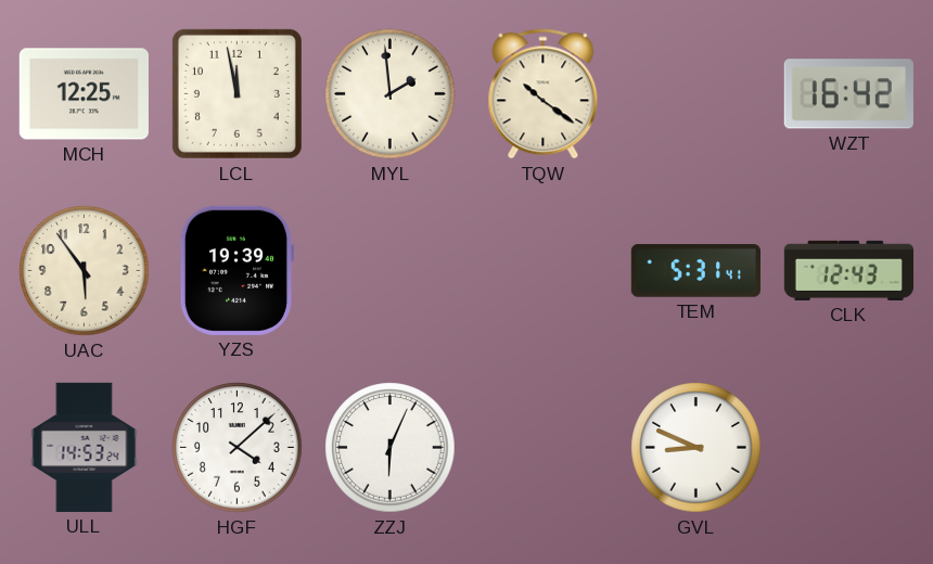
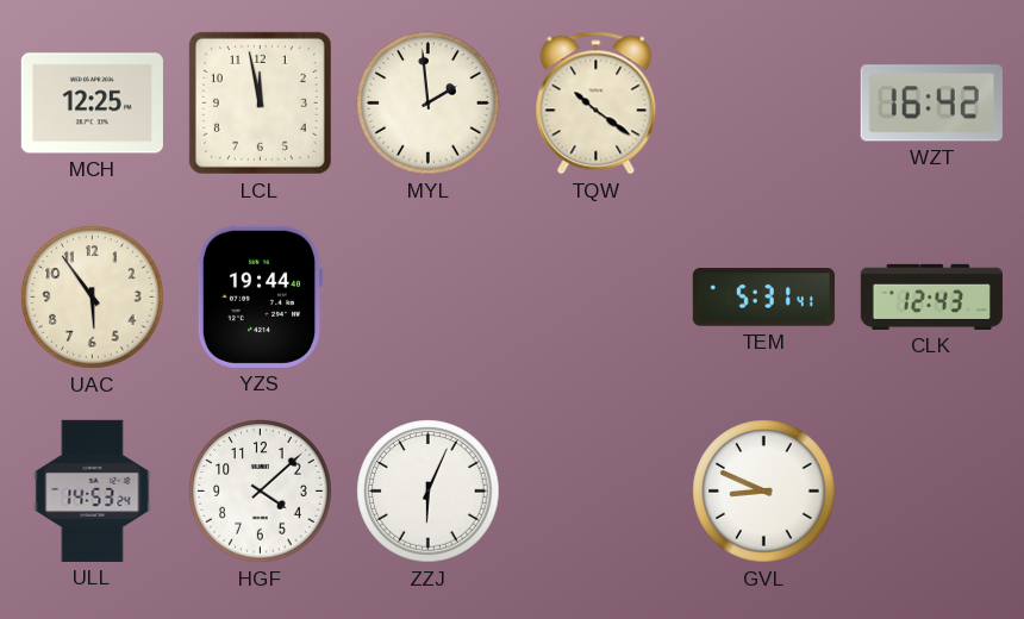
YZS: 19:39 -> 19:44
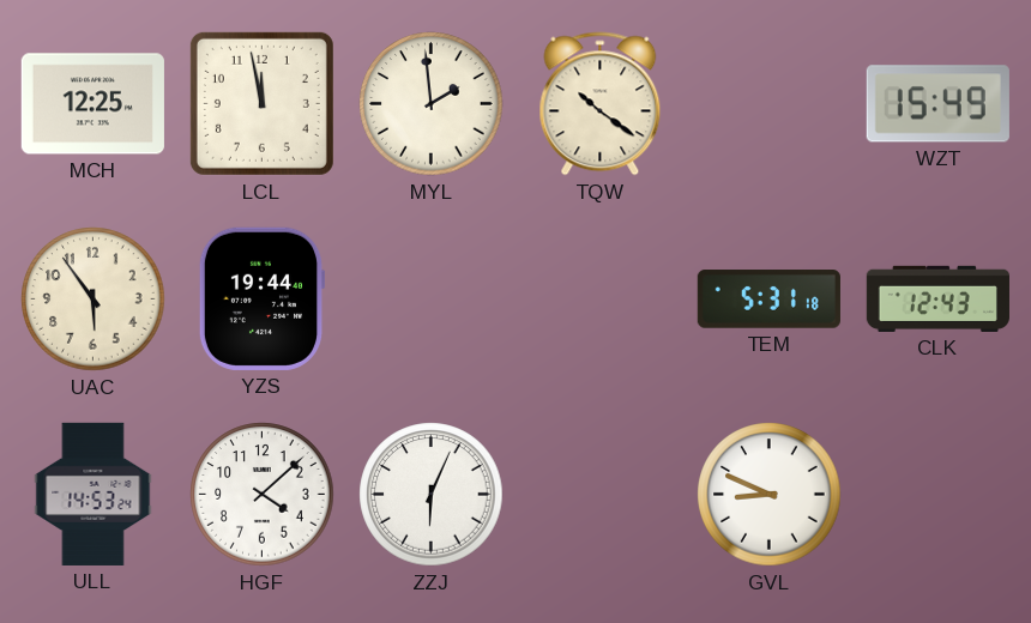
WZT: 16:42 -> 15:49
TEM: 5:31:41 -> 5:31:18
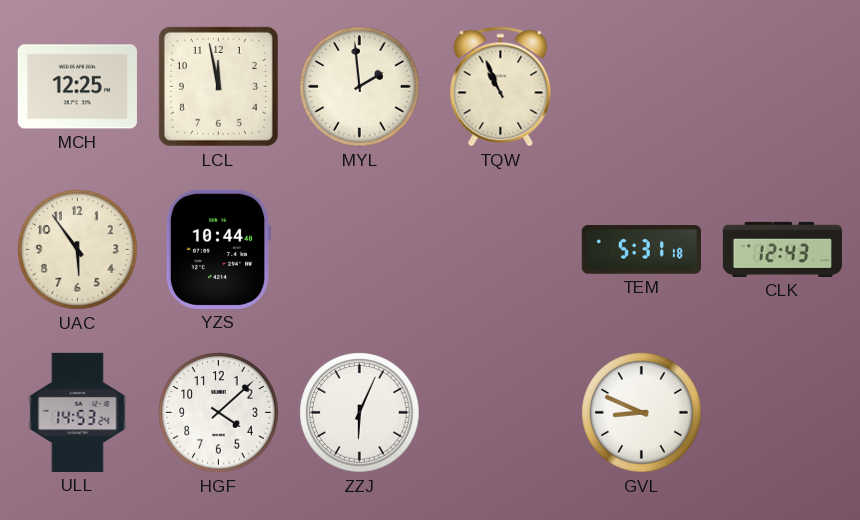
TQW: 10:21 -> 10:56
WZT: 15:49 -> none
YZS: 19:44 -> 10:44
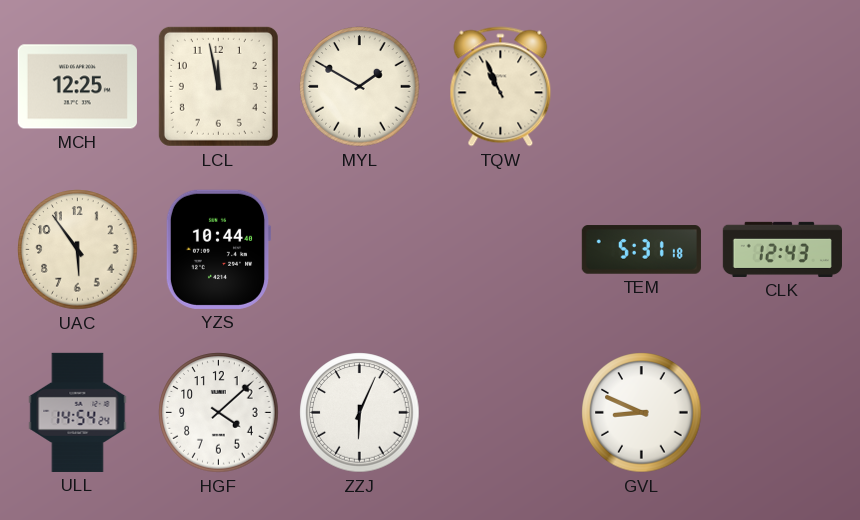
MYL: 1:59 -> 1:50
ULL: 14:53 -> 14:54
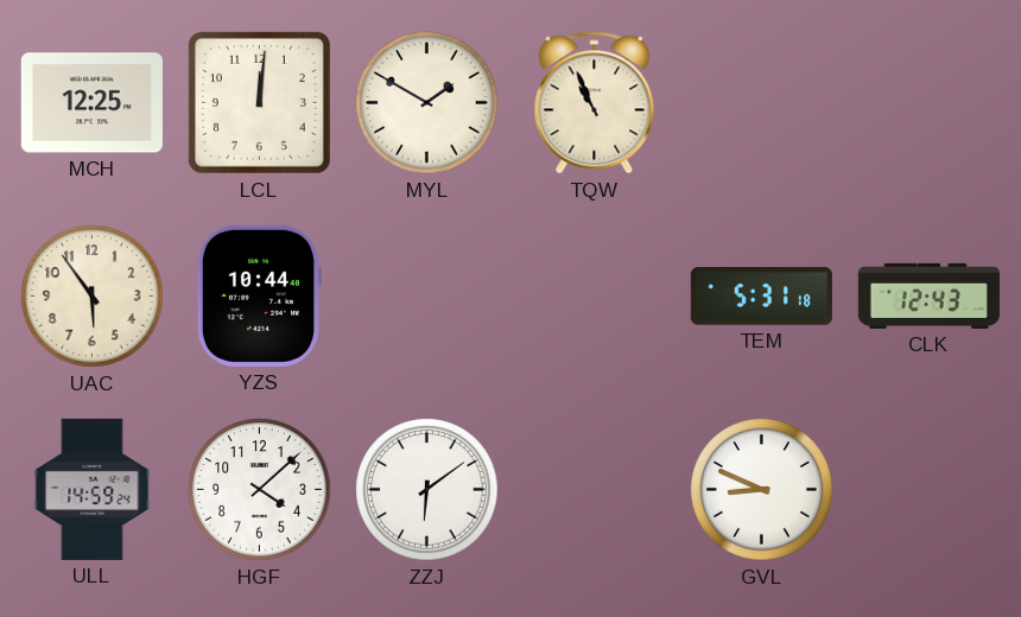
LCL: 11:58 -> 12:01
ULL: 14:54 -> 14:59
ZZJ: 6:04 -> 6:09
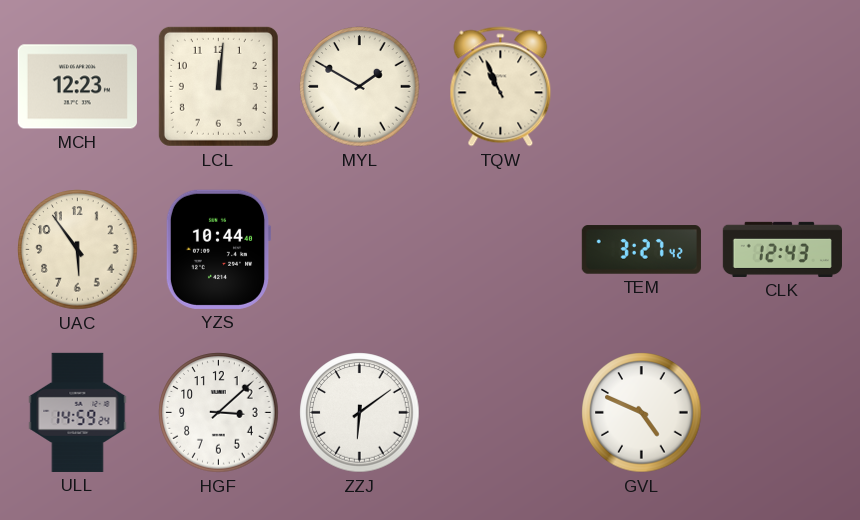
MCH: 12:25 -> 12:23
TEM: 5:31 -> 3:27
HGF: 4:08 -> 3:08
GVL: 8:49 -> 4:49
